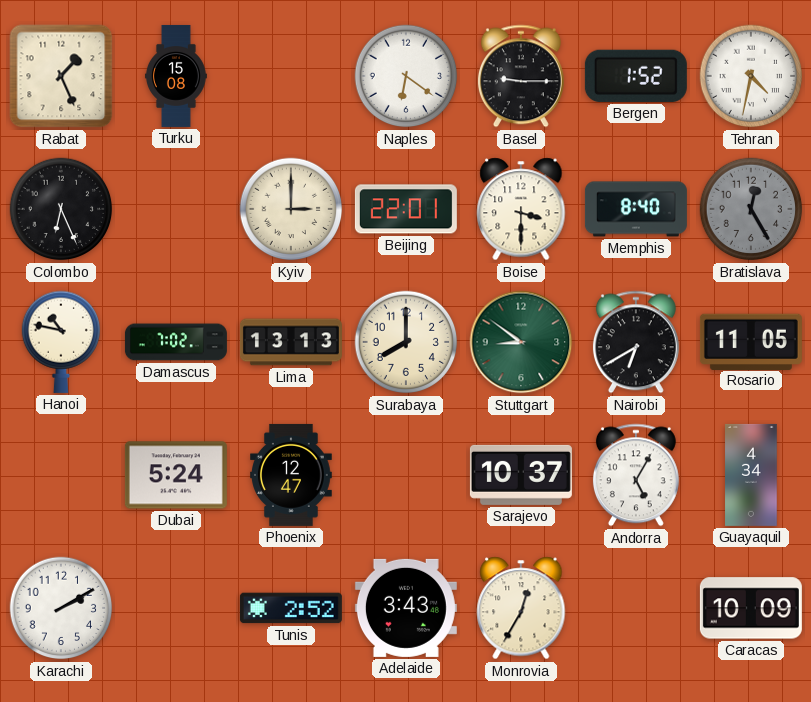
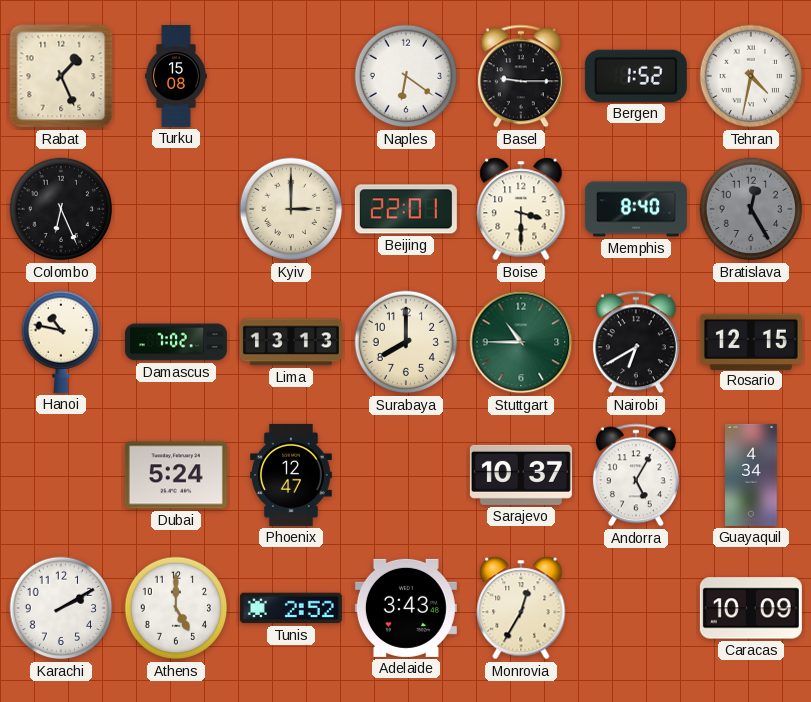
Stuttgart: 8:51 -> 10:45
Rosario: 11:05 -> 12:15
Athens: none -> 5:00
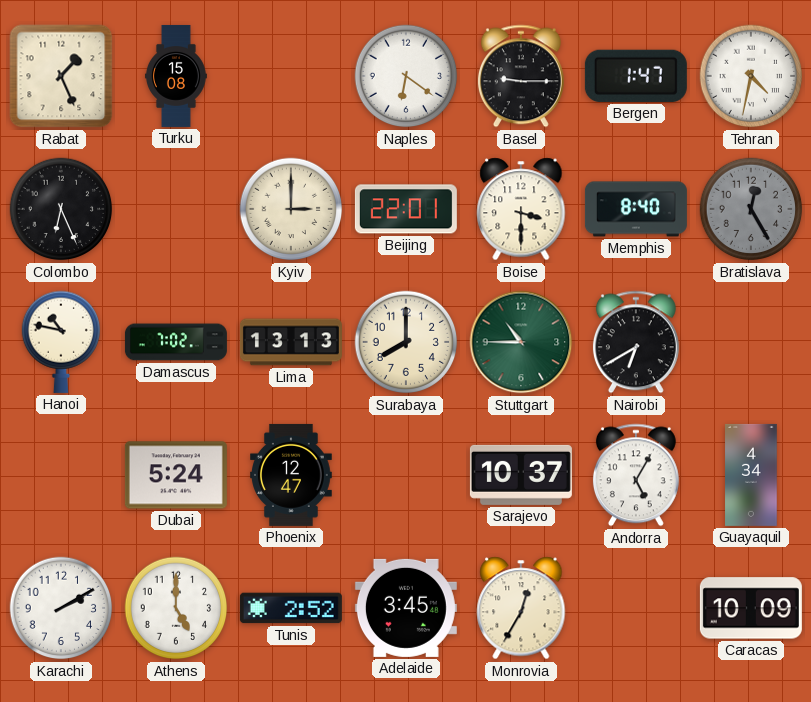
Bergen: 1:52 -> 1:47
Rosario: 12:15 -> none
Adelaide: 3:43 -> 3:45
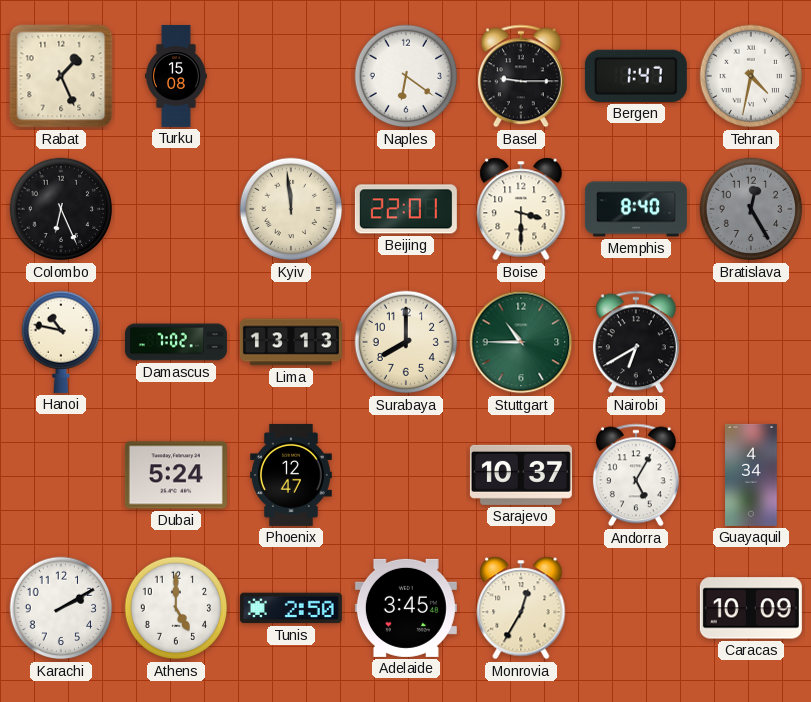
Kyiv: 3:00 -> 11:59
Tunis: 2:52 -> 2:50
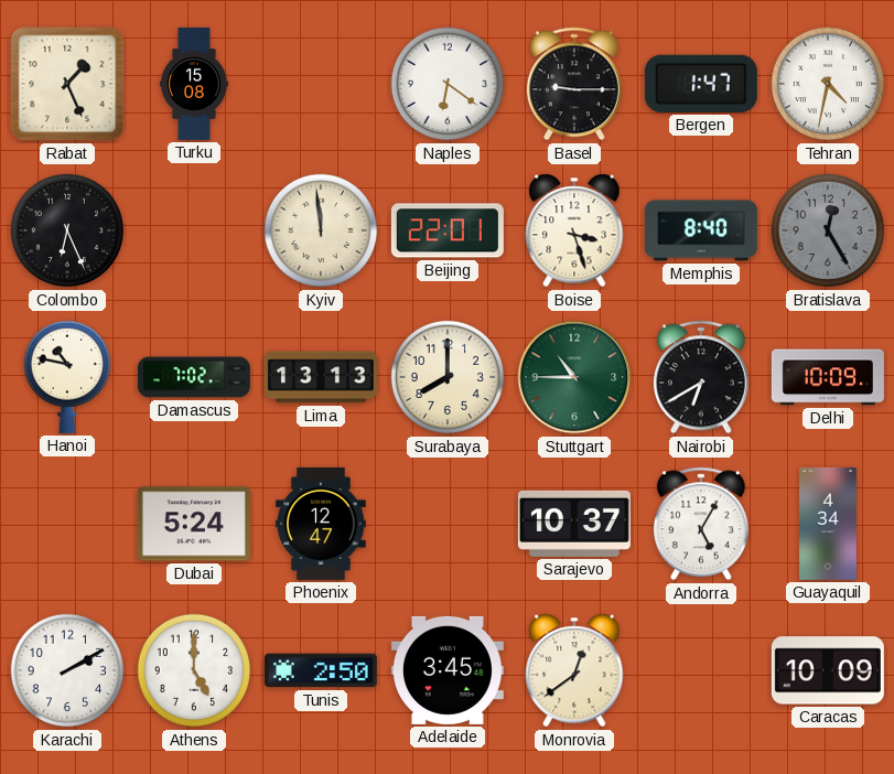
Boise: 3:30 -> 3:27
Delhi: none -> 10:09
Monrovia: 12:35 -> 12:39
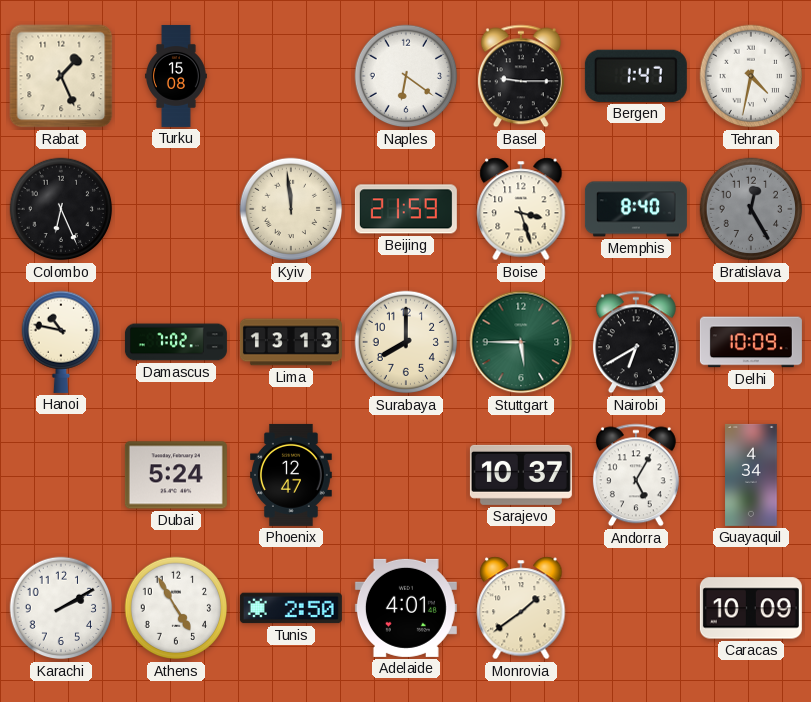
Beijing: 22:01 -> 21:59
Stuttgart: 10:45 -> 5:45
Athens: 5:00 -> 4:55
Adelaide: 3:45 -> 4:01
Monrovia: 12:39 -> 1:39
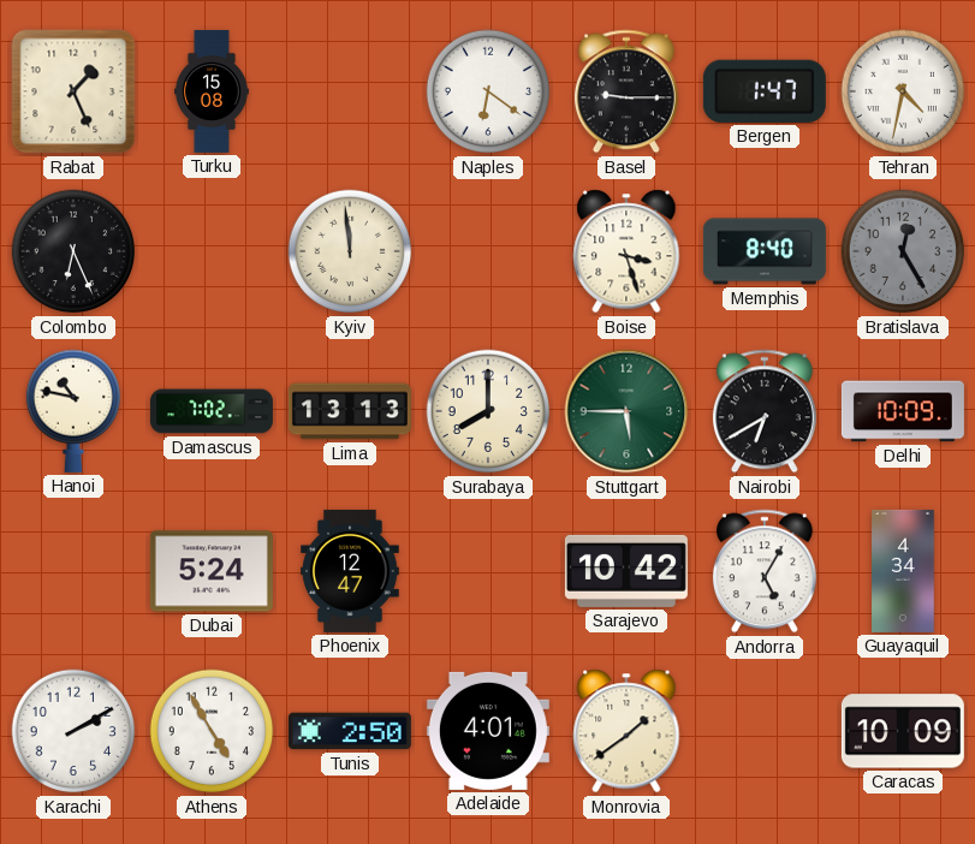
Beijing: 21:59 -> none
Sarajevo: 10:37 -> 10:42
